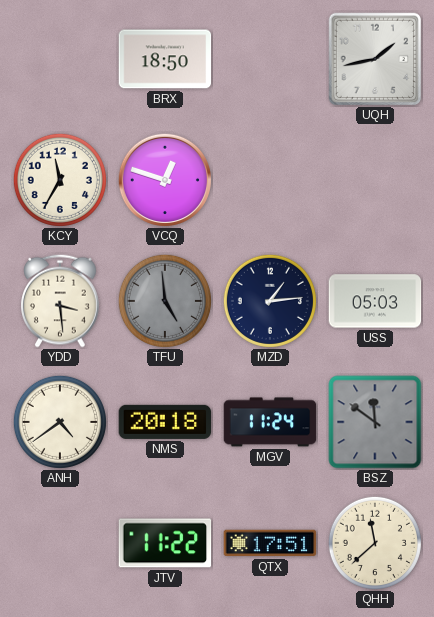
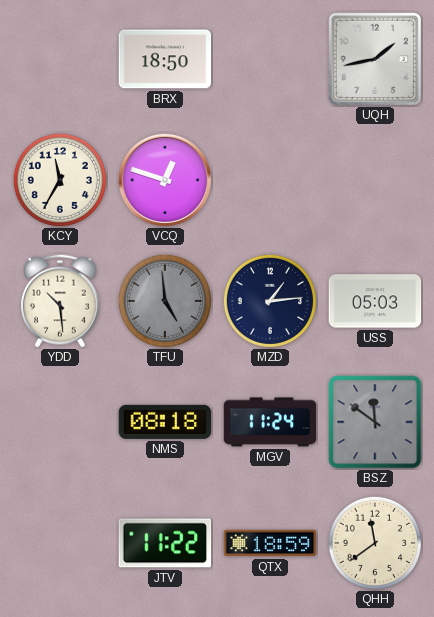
YDD: 3:29 -> 10:29
ANH: 4:39 -> none
NMS: 20:18 -> 08:18
QTX: 17:51 -> 18:59
QHH: 11:38 -> 11:39
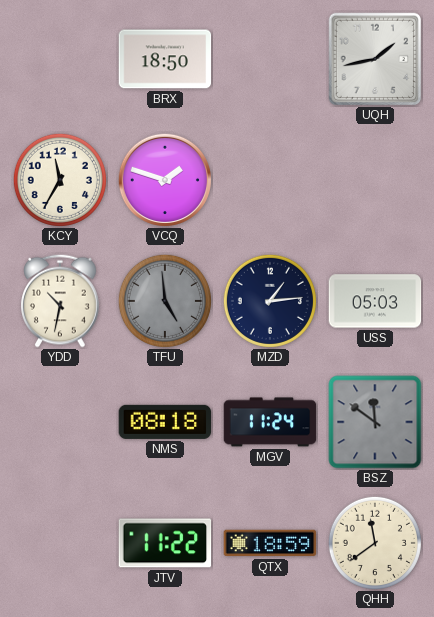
VCQ: 12:48 -> 1:48
YDD: 10:29 -> 10:32
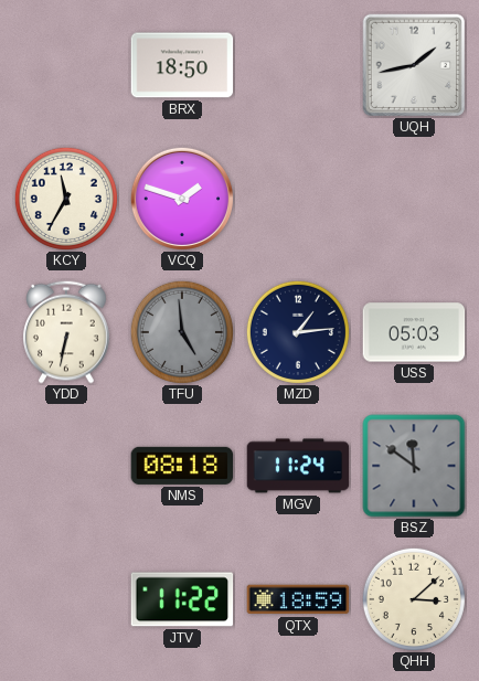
YDD: 10:32 -> 6:32
QHH: 11:39 -> 3:08
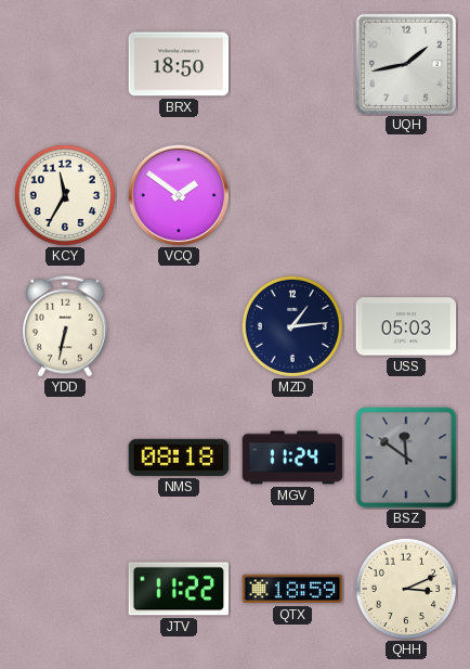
VCQ: 1:48 -> 1:51
TFU: 4:59 -> none
QHH: 3:08 -> 3:11
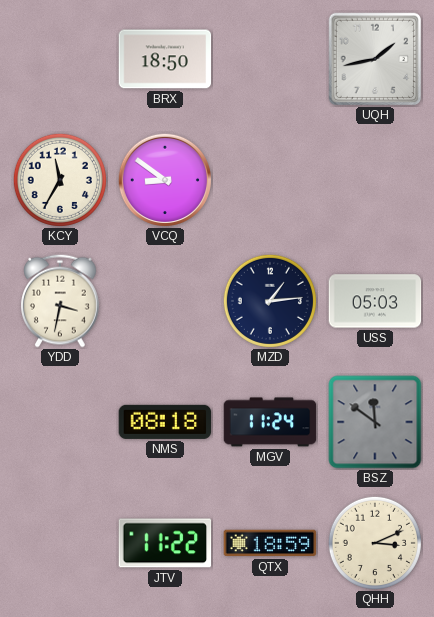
VCQ: 1:51 -> 8:51
YDD: 6:32 -> 3:32
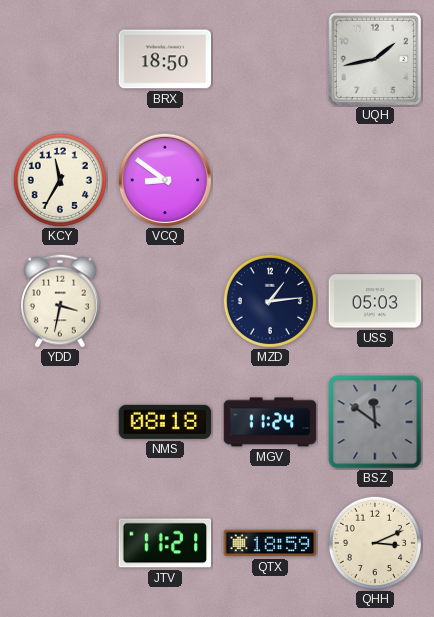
JTV: 11:22 -> 11:21
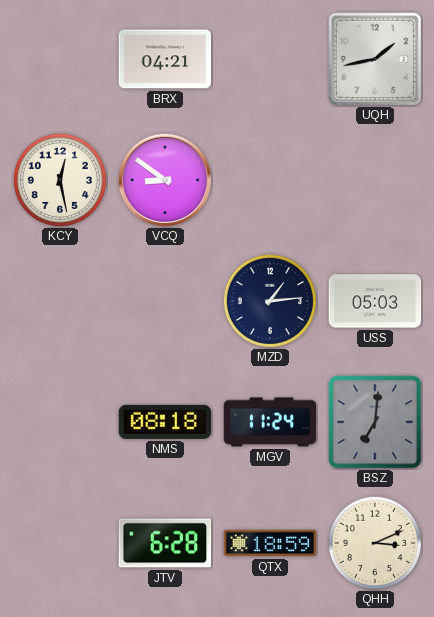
BRX: 18:50 -> 04:21
KCY: 11:35 -> 12:28
YDD: 3:32 -> none
BSZ: 11:51 -> 7:01
JTV: 11:21 -> 6:28
